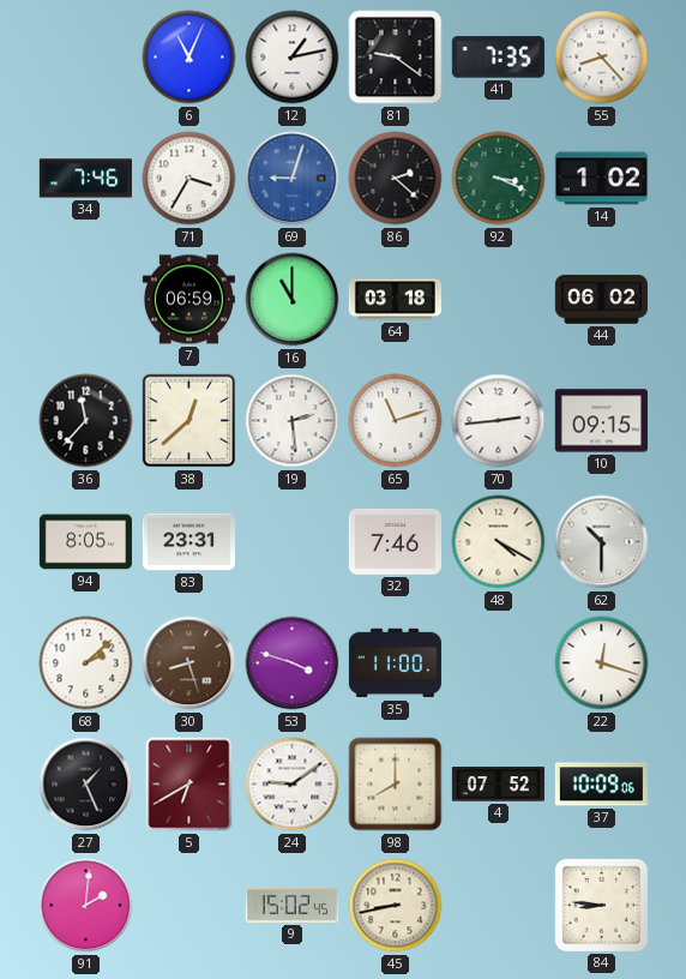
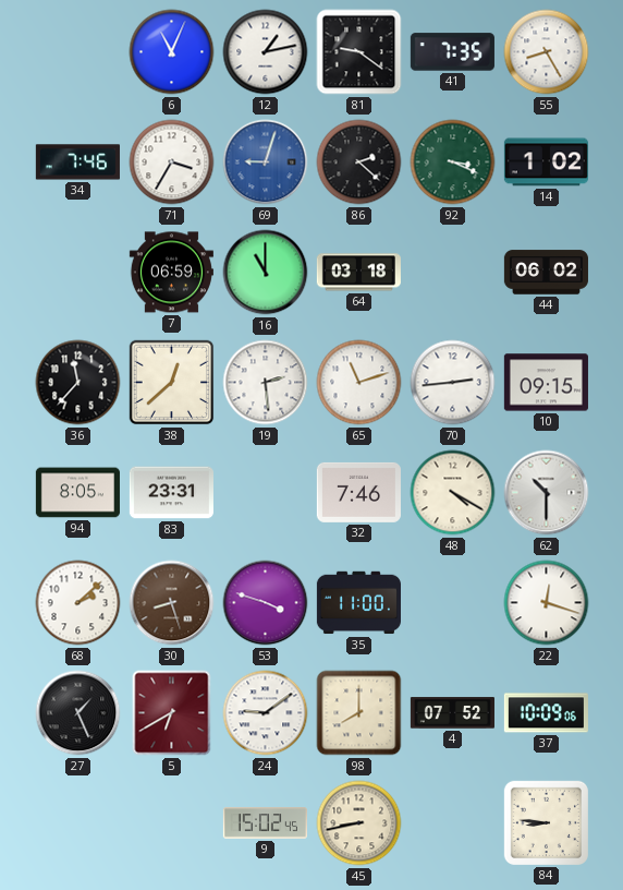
55: 8:23 -> 8:25
91: 2:01 -> none
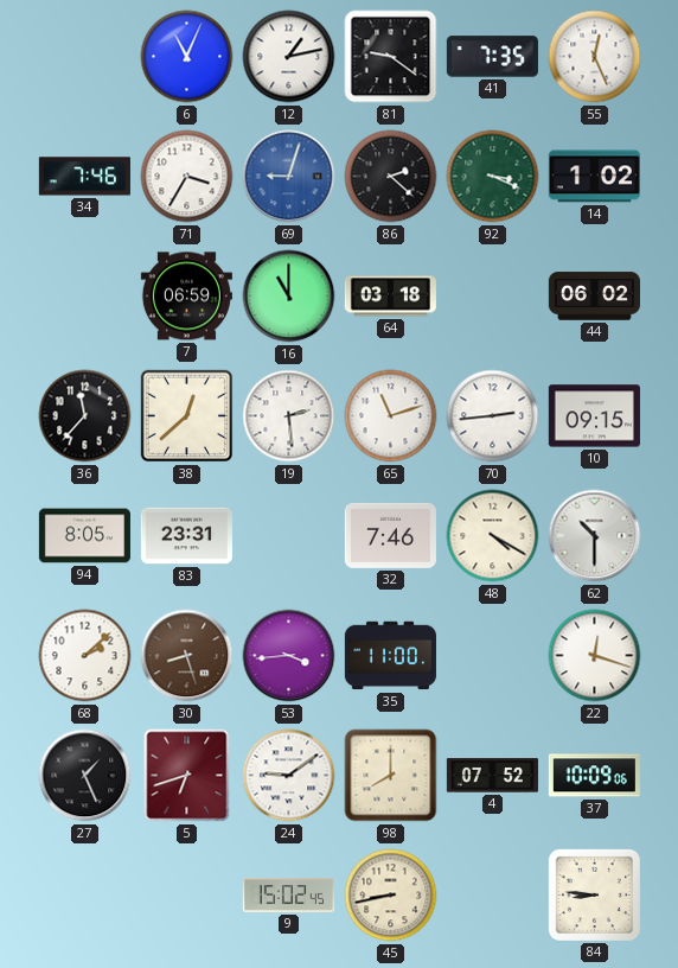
55: 8:25 -> 12:26
53: 3:48 -> 3:44
5: 6:40 -> 6:42
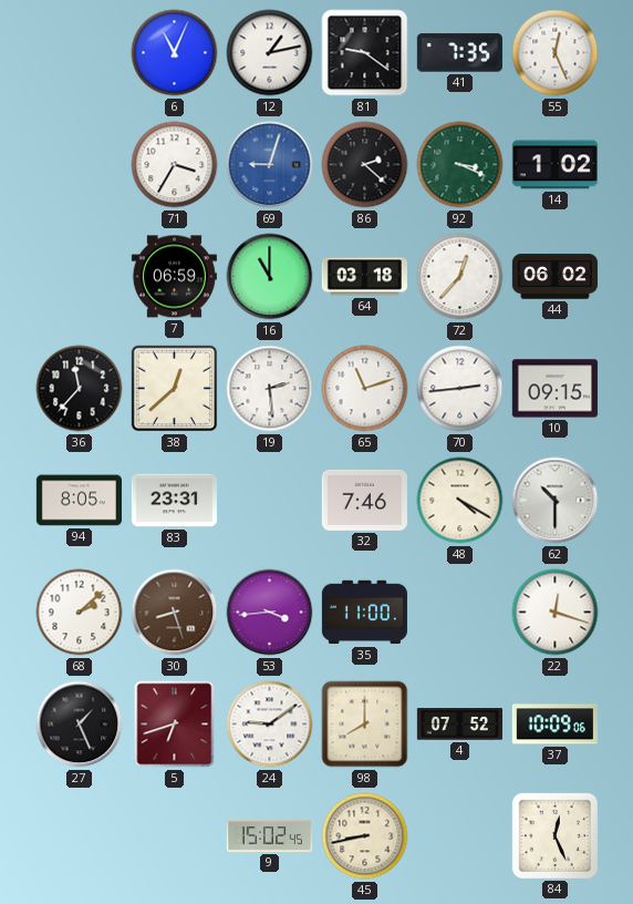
34: 7:46 -> none
72: none -> 12:37
84: 8:46 -> 12:26
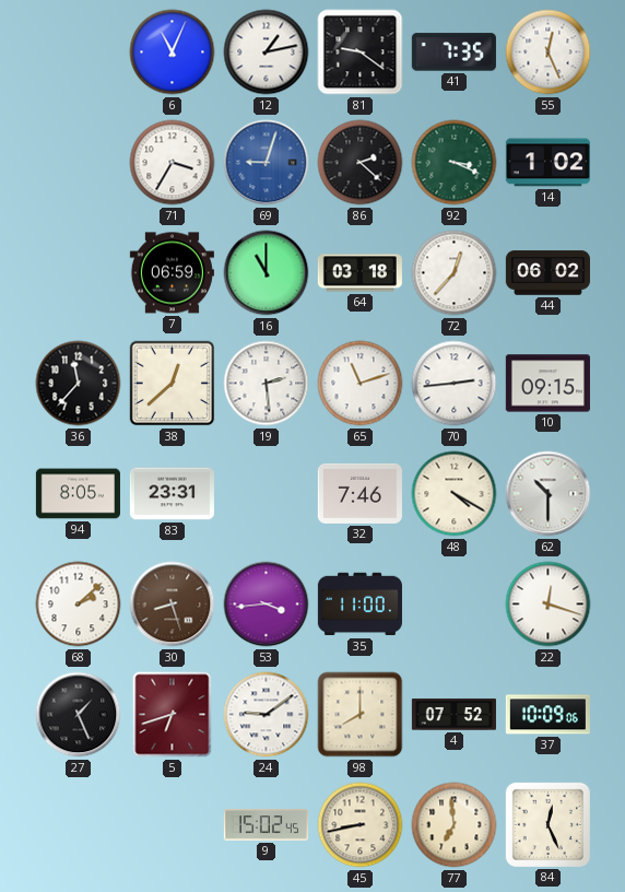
77: none -> 6:59
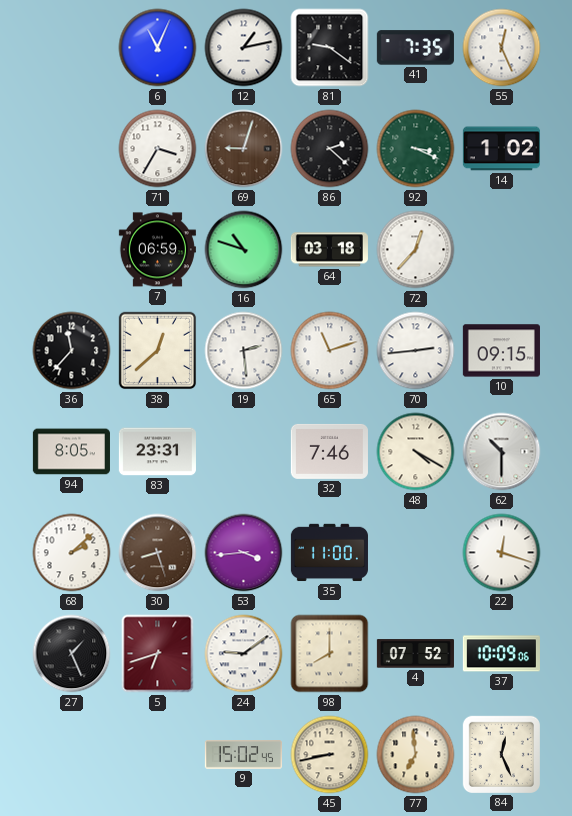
69 dial: blue -> brown
16: 11:00 -> 10:48
44: 06:02 -> none
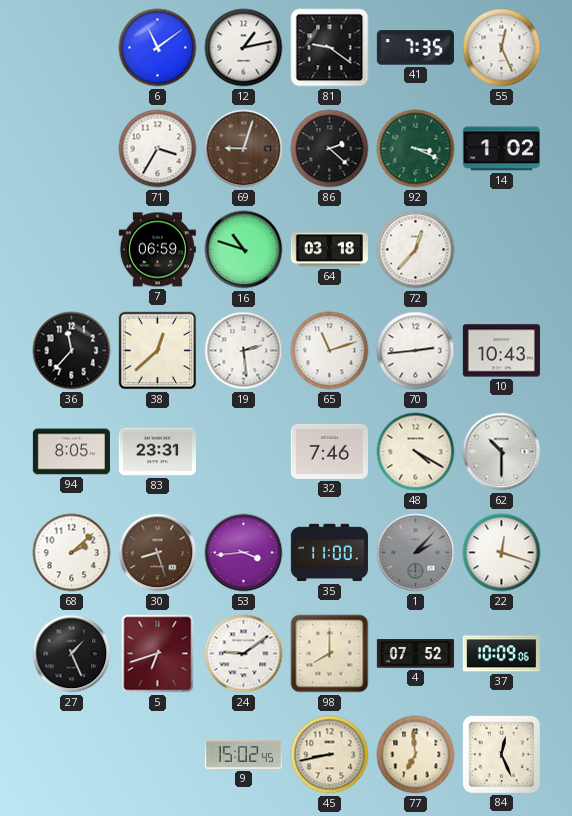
6: 11:04 -> 11:09
10: 09:15 -> 10:43
1: none -> 2:07
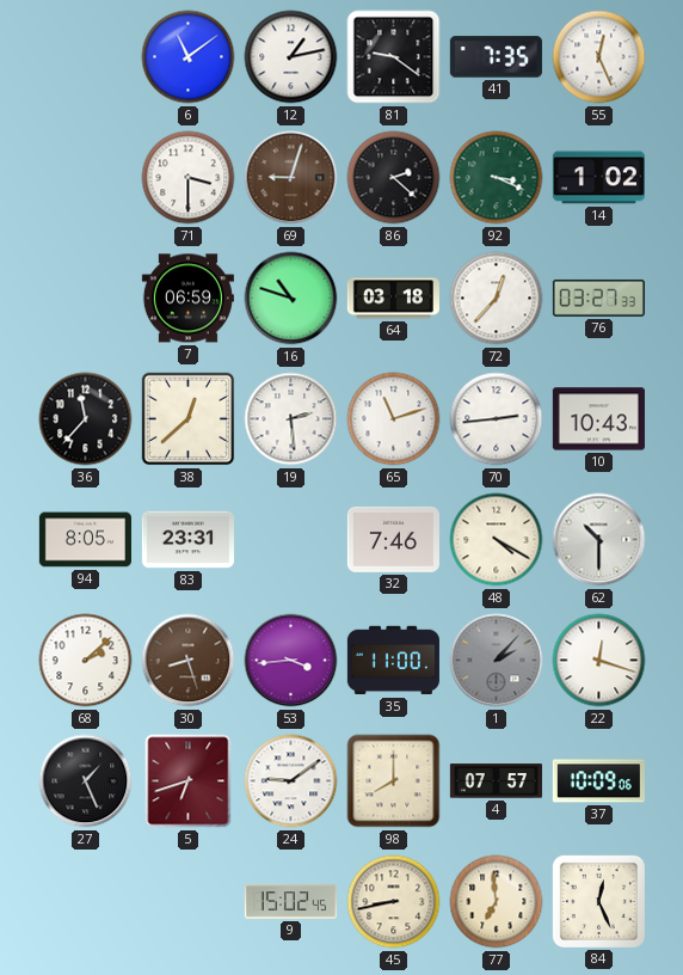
71: 3:35 -> 3:30
76: none -> 03:27
4: 07:52 -> 07:57
